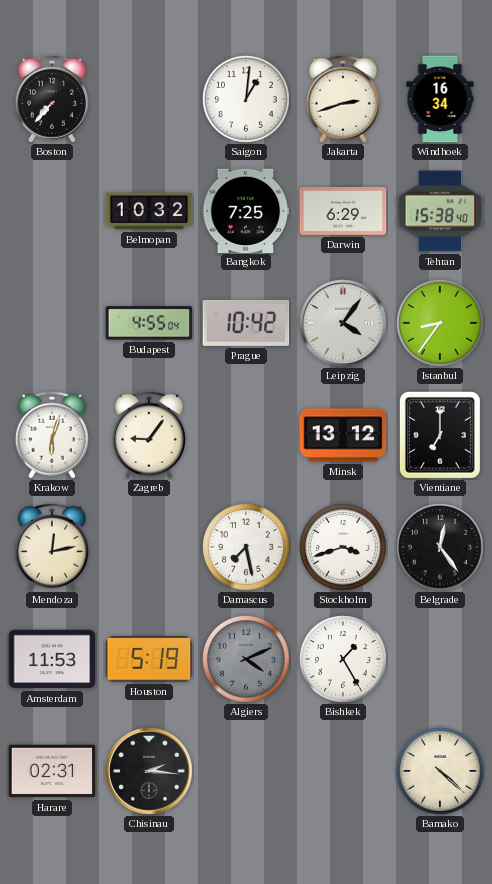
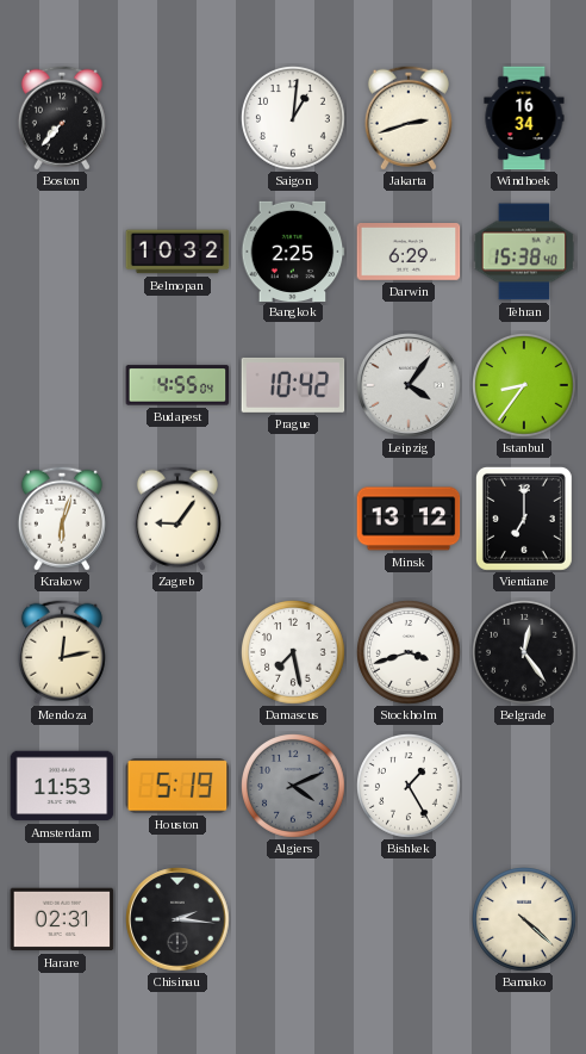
Bangkok: 7:25 -> 2:25
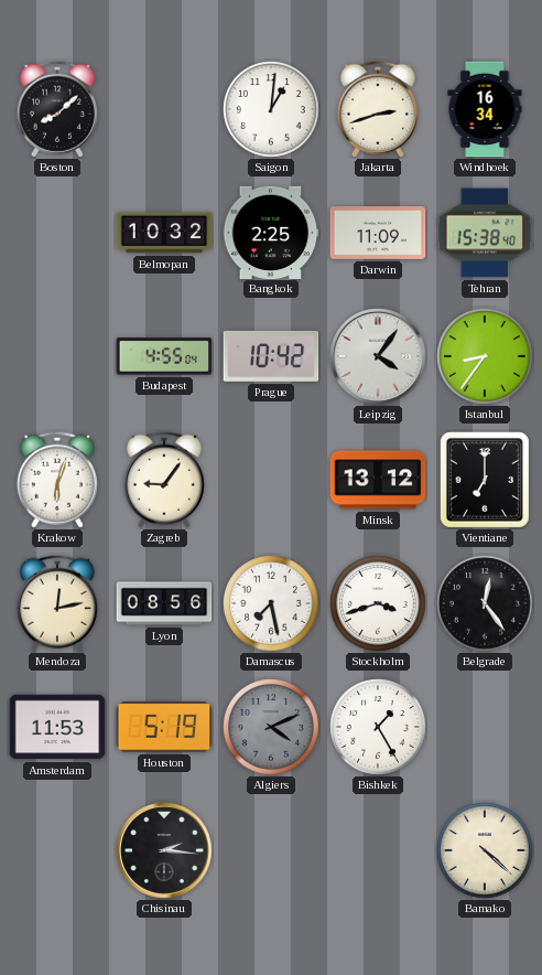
Boston: 7:37 -> 8:08
Darwin: 6:29 -> 11:09
Lyon: none -> 08:56
Harare: 02:31 -> none
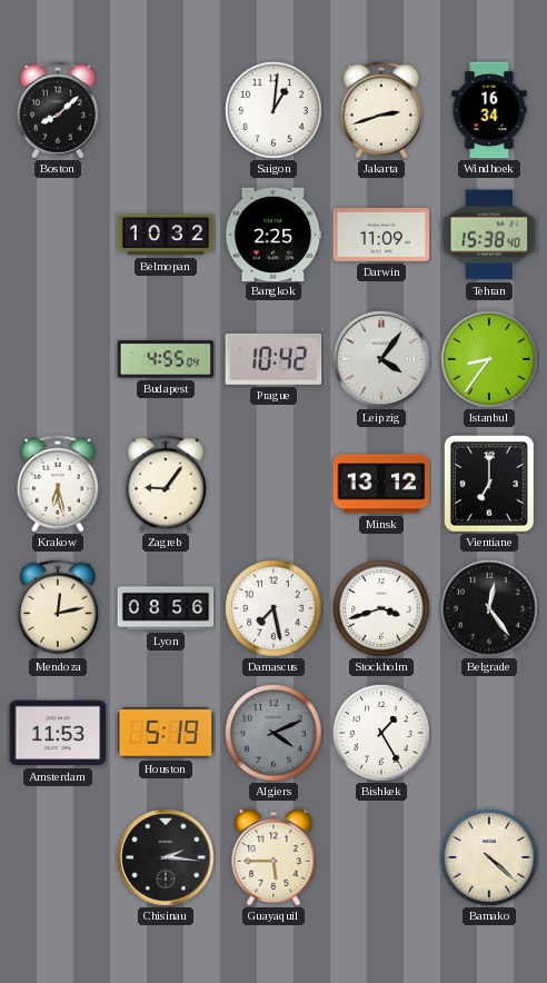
Krakow: 6:03 -> 6:28
Guayaquil: none -> 5:45
